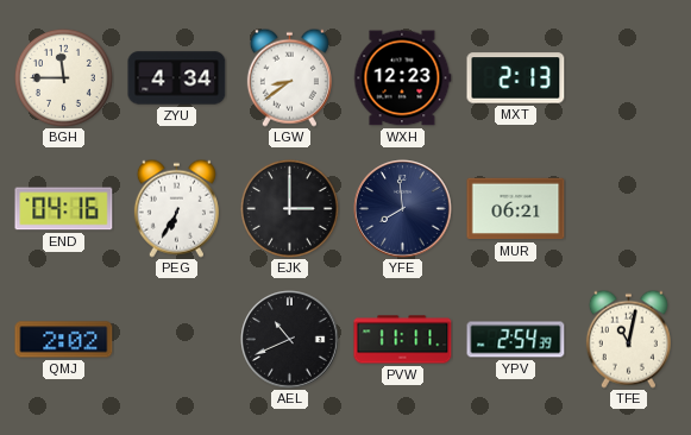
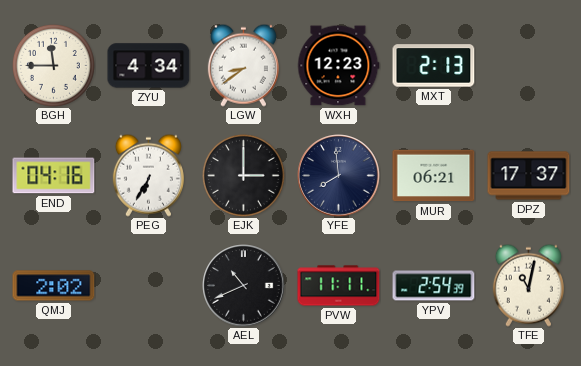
DPZ: none -> 17:37
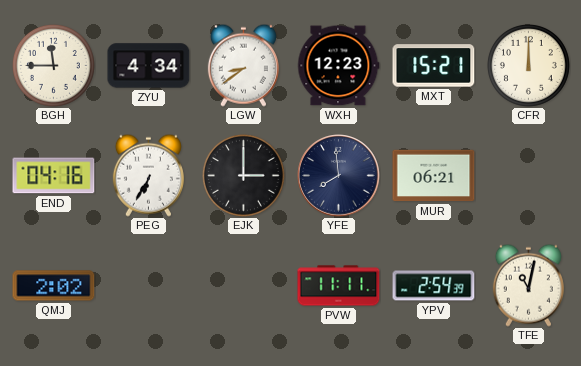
MXT: 2:13 -> 15:21
CFR: none -> 12:00
DPZ: 17:37 -> none
AEL: 10:41 -> none
